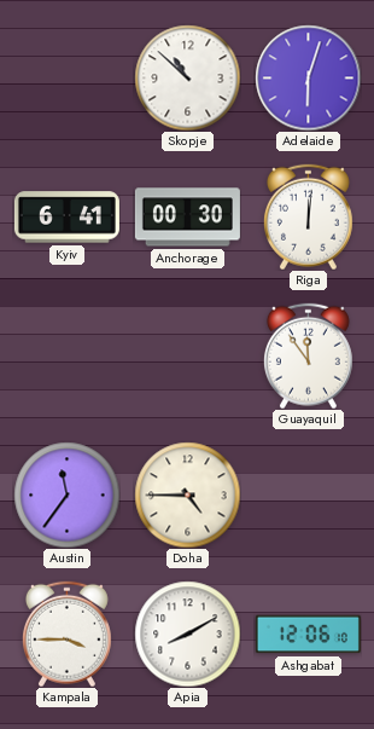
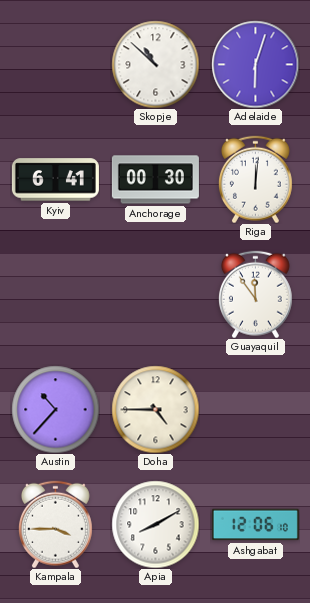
Austin: 11:36 -> 10:37
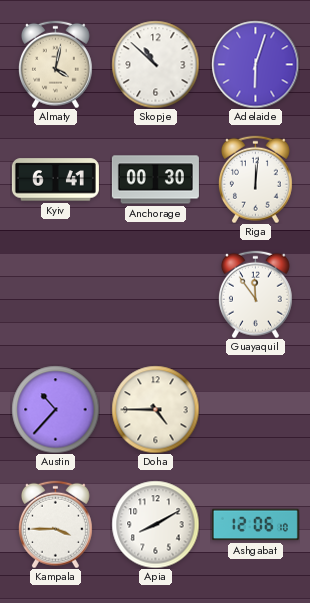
Almaty: none -> 4:02
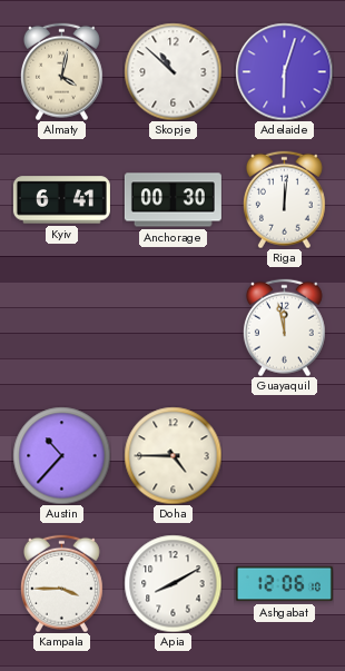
Guayaquil: 11:54 -> 11:58
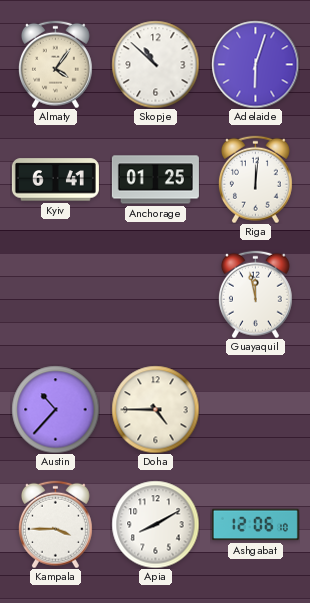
Almaty: 4:02 -> 4:06
Anchorage: 00:30 -> 01:25
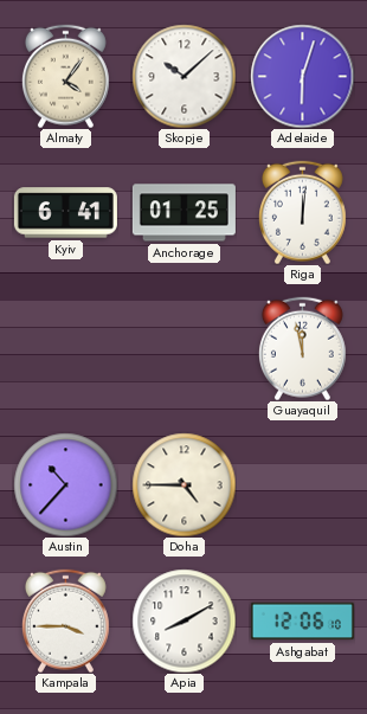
Skopje: 10:52 -> 10:08
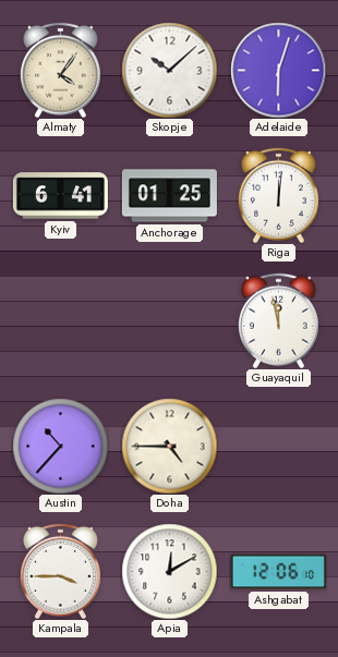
Apia: 8:10 -> 12:10
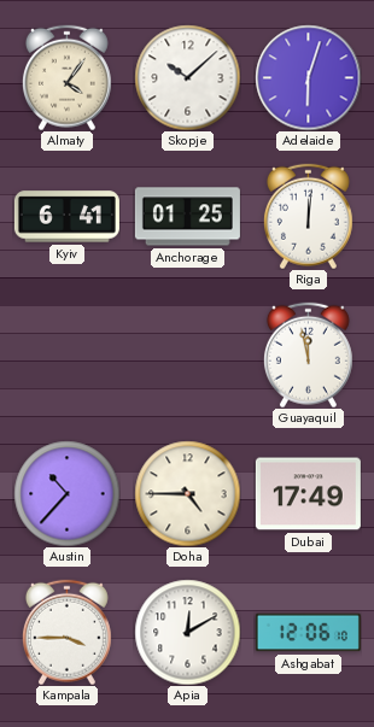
Dubai: none -> 17:49
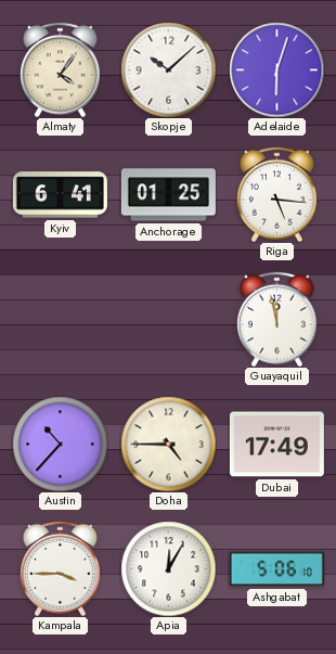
Riga: 12:01 -> 5:16
Apia: 12:10 -> 12:05
Ashgabat: 12:06 -> 5:06
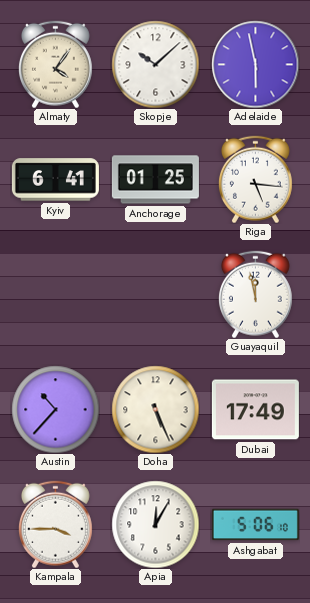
Adelaide: 6:03 -> 5:58
Doha: 4:45 -> 5:26
